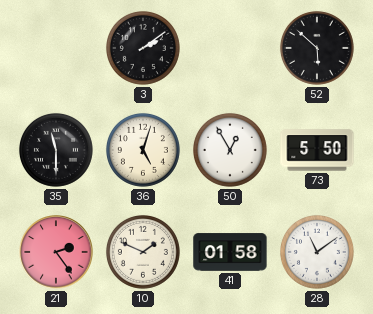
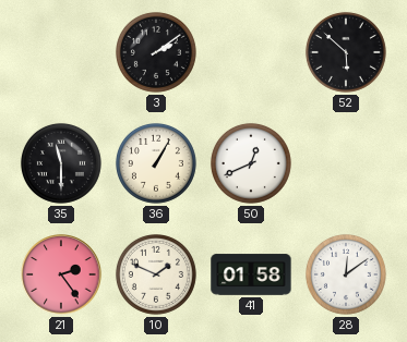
36: 5:03 -> 1:05
50: 12:55 -> 12:41
73: 5:50 -> none
28: 11:09 -> 12:09
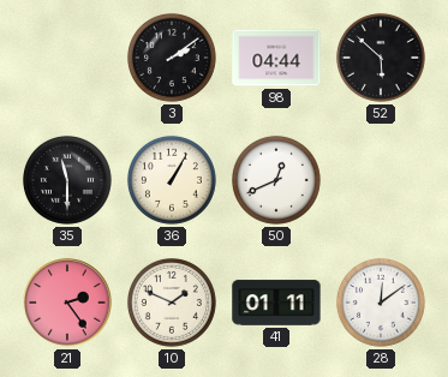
98: none -> 04:44
41: 01:58 -> 01:11
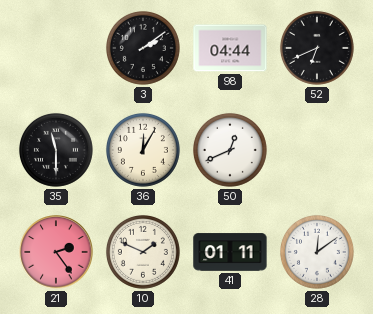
52: 5:52 -> 6:41
36: 1:05 -> 12:05
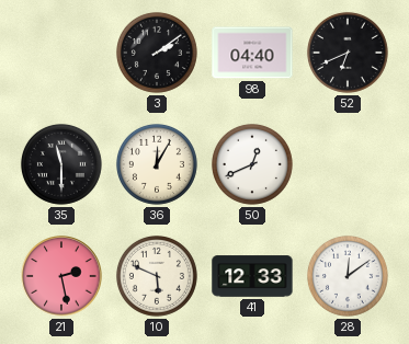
98: 04:44 -> 04:40
21: 2:24 -> 2:28
10: 1:49 -> 5:49
41: 01:11 -> 12:33
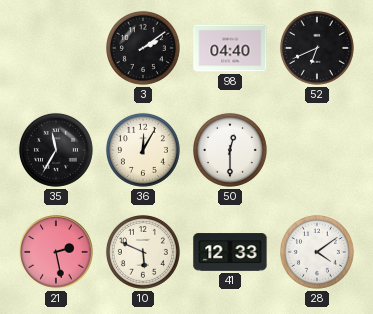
35: 11:30 -> 11:35
50: 12:41 -> 12:30
28: 12:09 -> 4:09
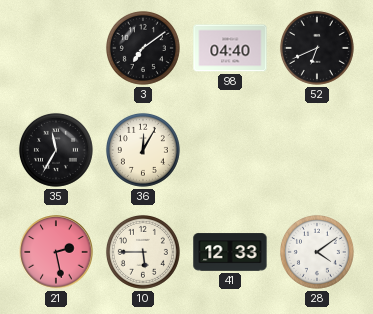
3: 2:09 -> 7:09
50: 12:30 -> none
10: 5:49 -> 5:45
